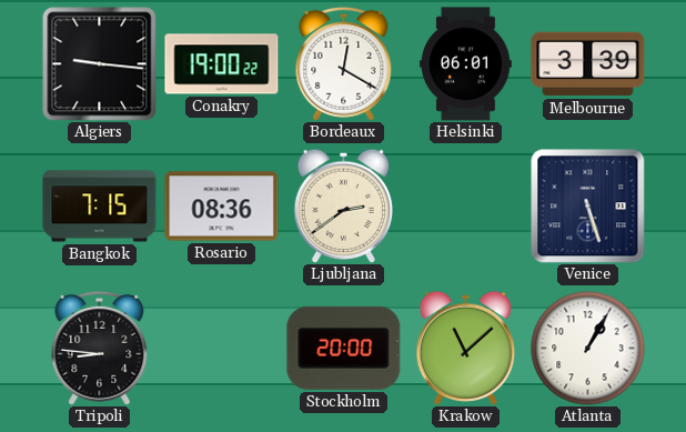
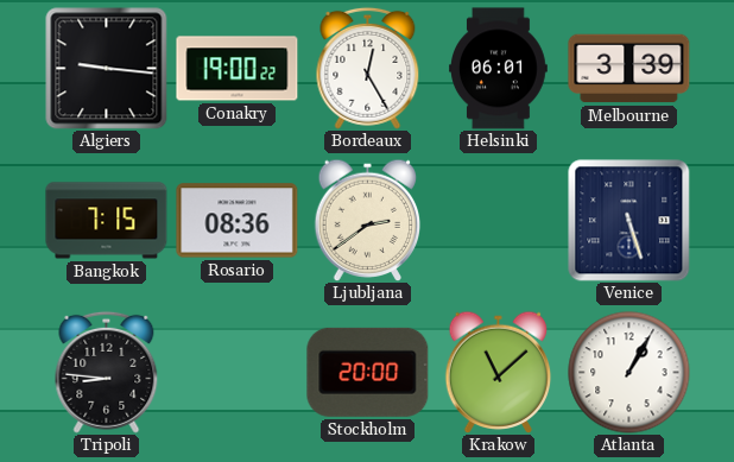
Bordeaux: 12:20 -> 12:25
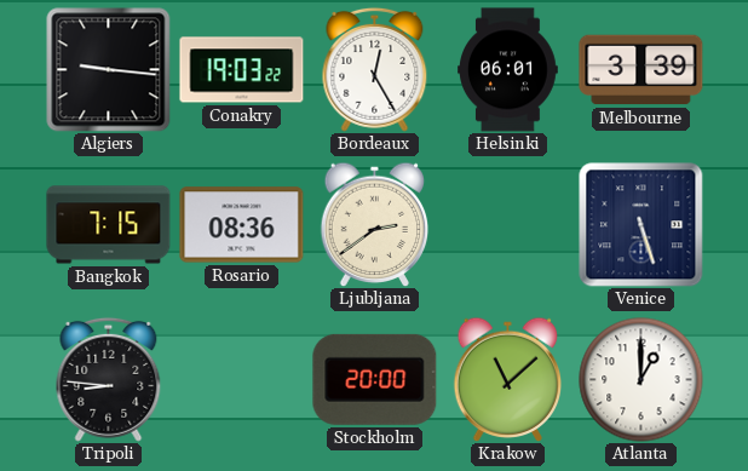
Conakry: 19:00 -> 19:03
Atlanta: 1:05 -> 1:00
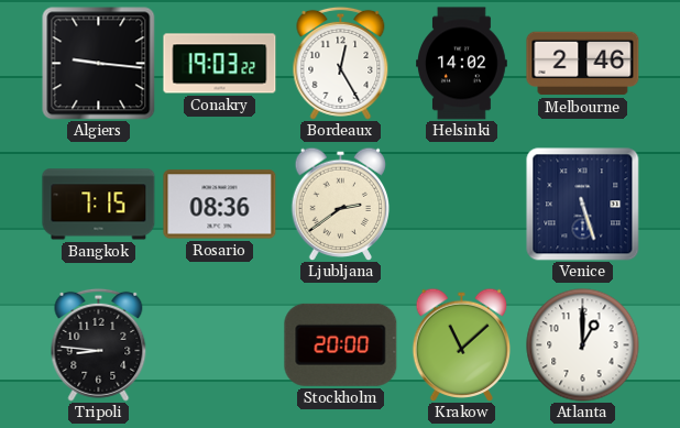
Helsinki: 06:01 -> 14:02
Melbourne: 3:39 -> 2:46
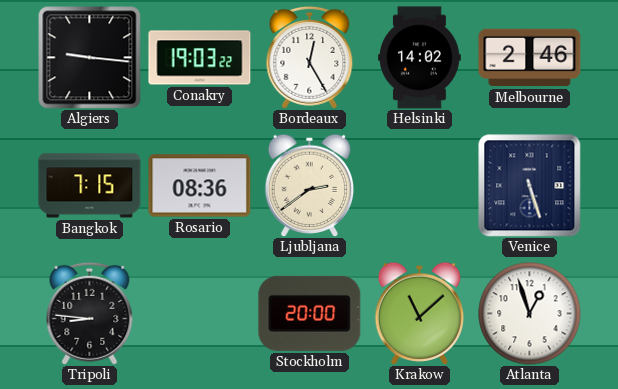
Atlanta: 1:00 -> 12:57
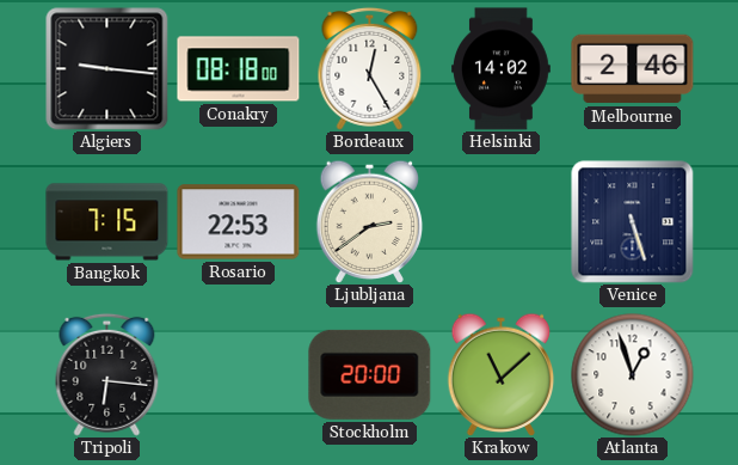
Conakry: 19:03 -> 08:18
Rosario: 08:36 -> 22:53
Tripoli: 8:46 -> 6:16
